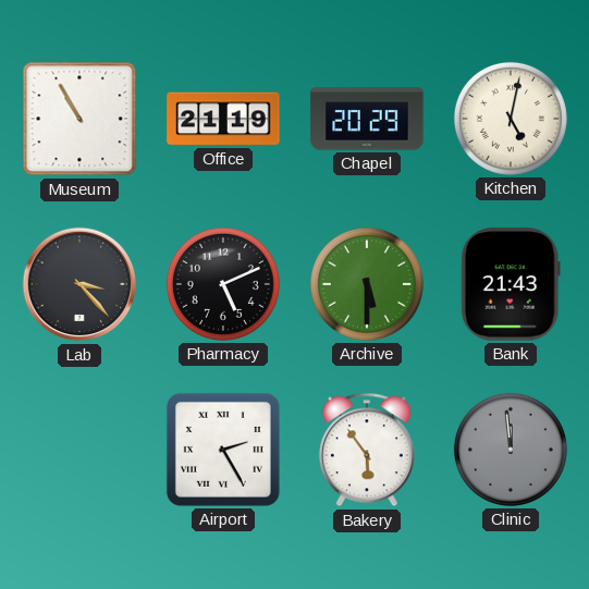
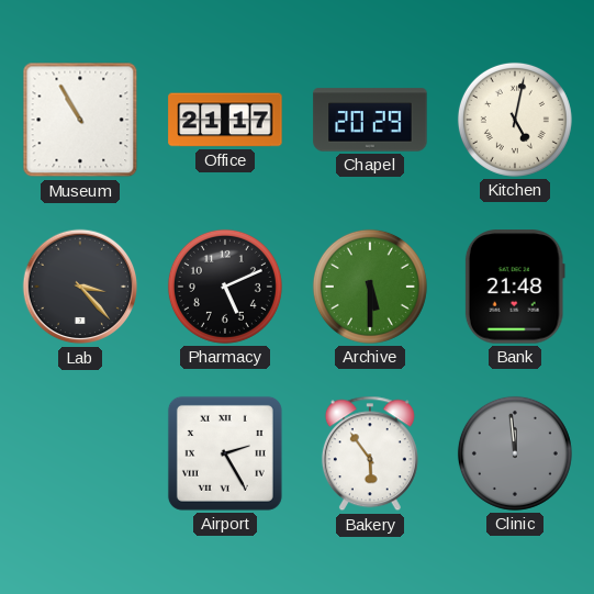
Office: 21:19 -> 21:17
Bank: 21:43 -> 21:48
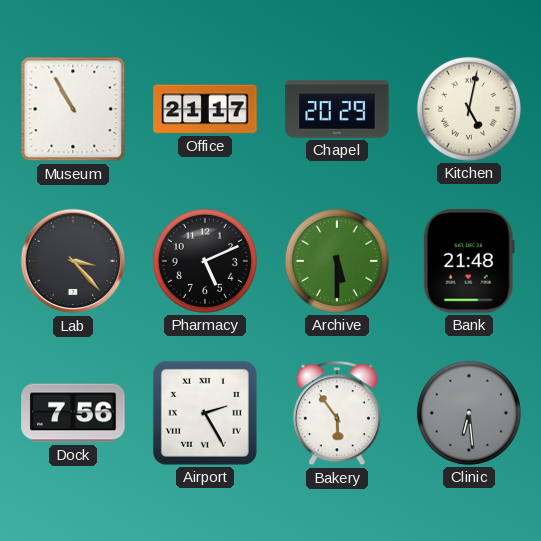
Dock: none -> 7:56
Clinic: 11:59 -> 6:29
